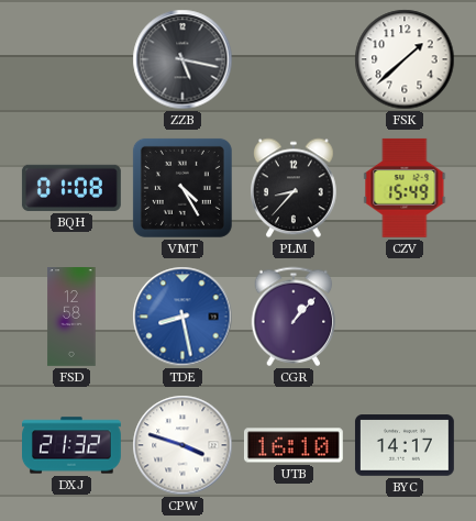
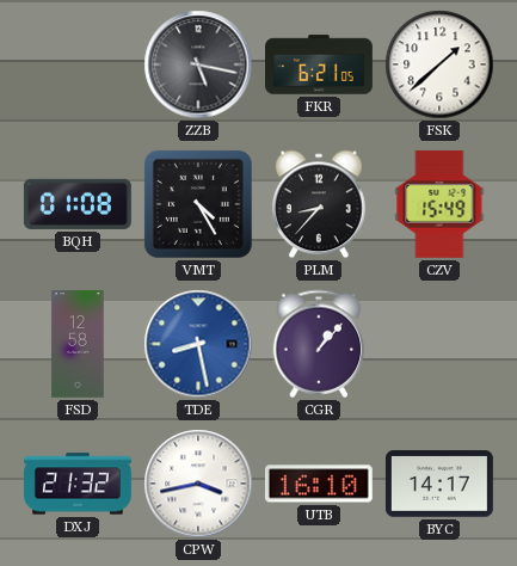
FKR: none -> 6:21
CPW: 3:48 -> 3:43
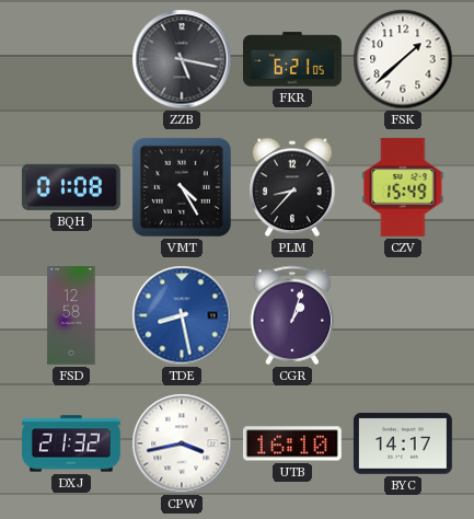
CGR: 1:07 -> 1:03
